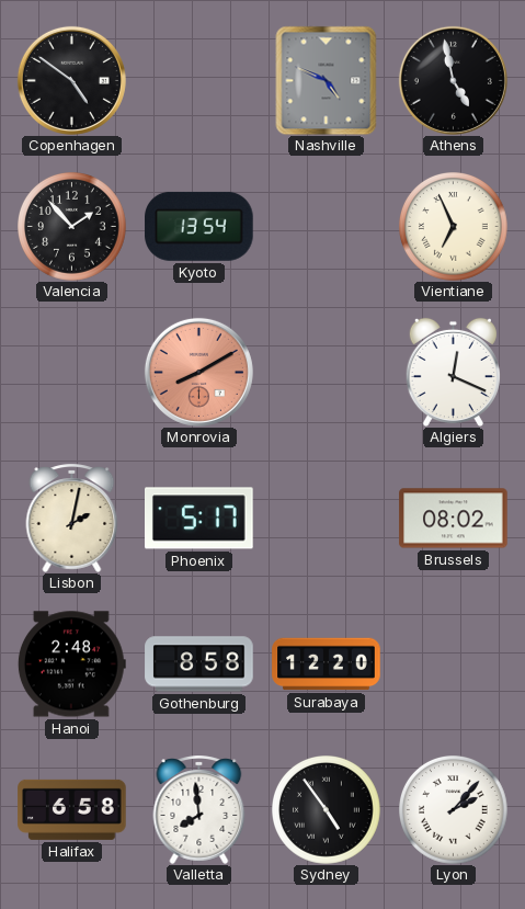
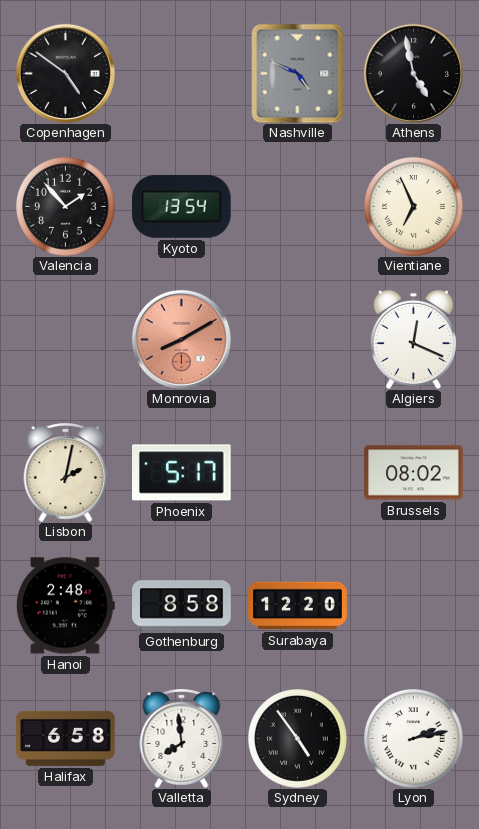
Lyon: 2:07 -> 2:13
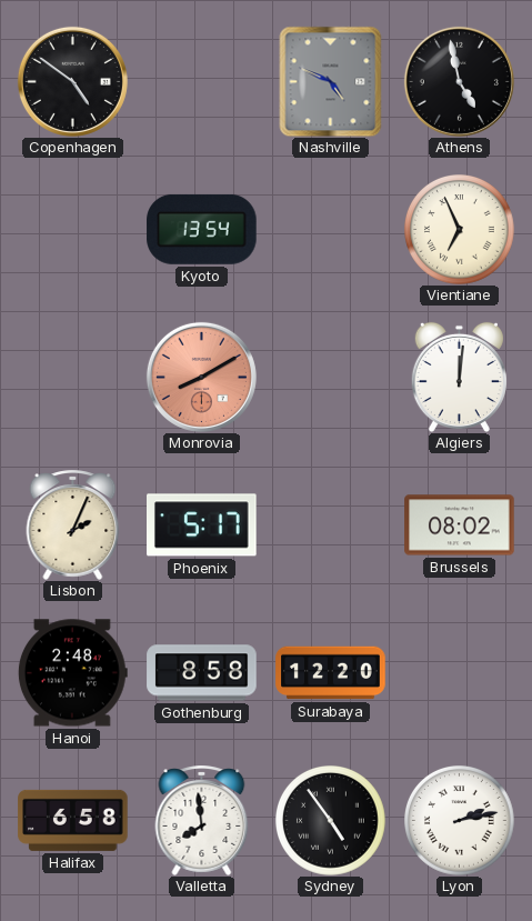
Valencia: 1:53 -> none
Algiers: 12:19 -> 12:01
Lisbon: 2:02 -> 2:04
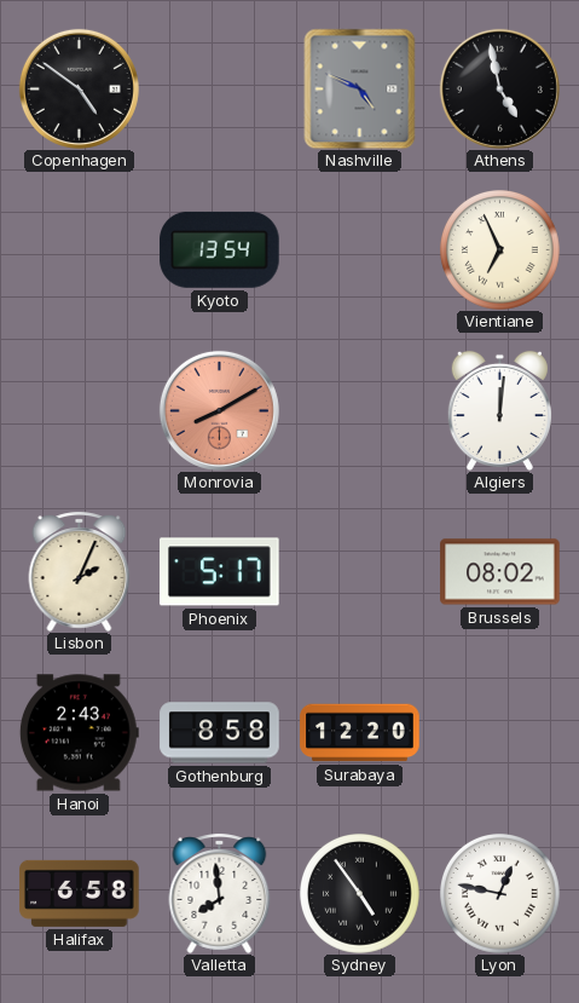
Hanoi: 2:48 -> 2:43
Lyon: 2:13 -> 12:47
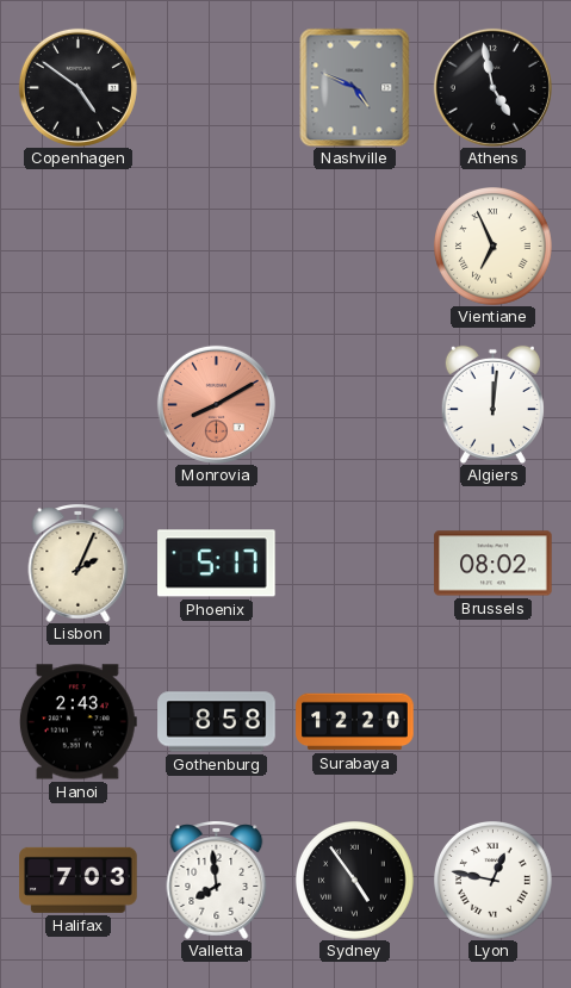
Kyoto: 13:54 -> none
Halifax: 6:58 -> 7:03
